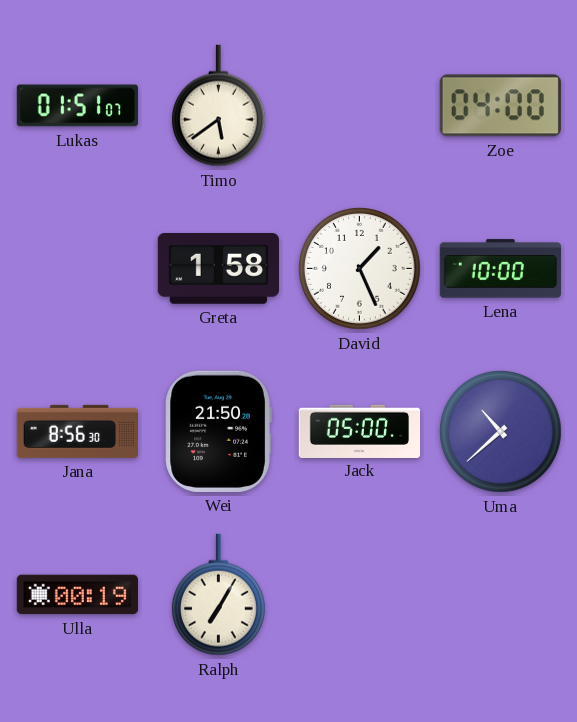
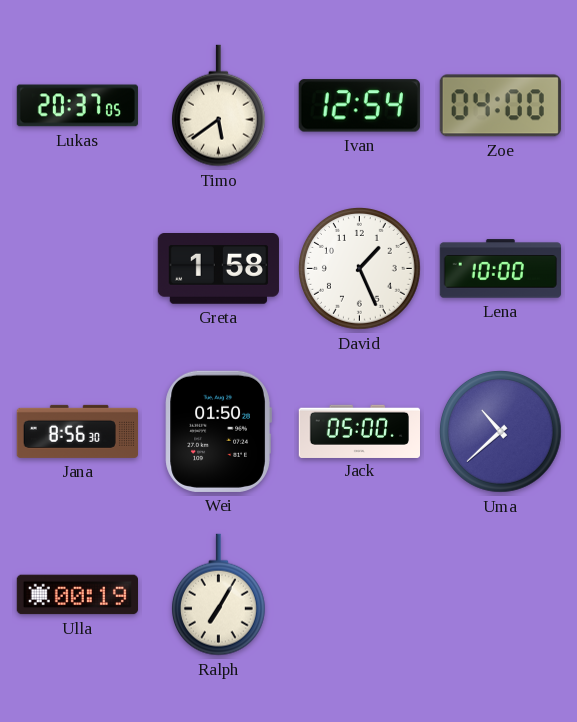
Lukas: 01:51 -> 20:37
Ivan: none -> 12:54
Wei: 21:50 -> 01:50
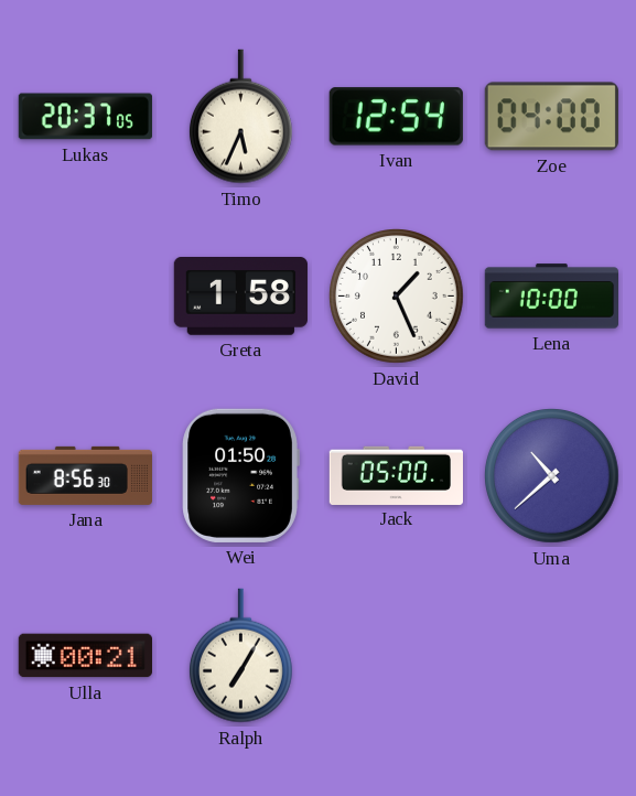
Timo: 5:39 -> 5:34
Ulla: 00:19 -> 00:21
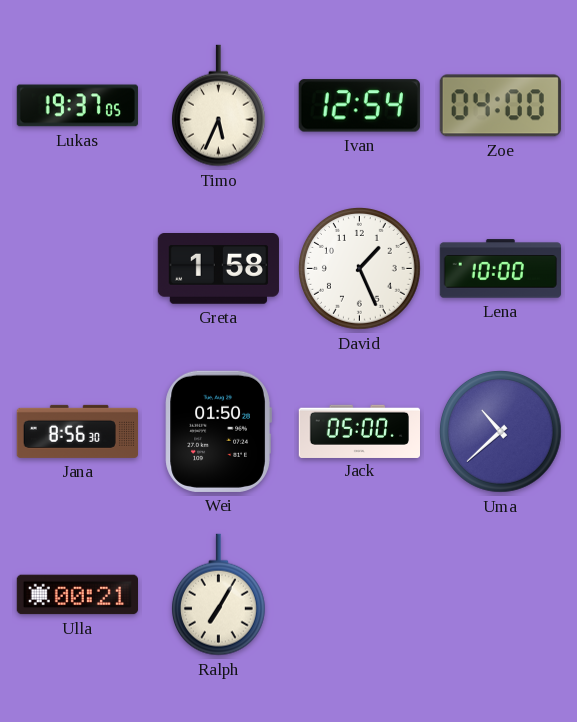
Lukas: 20:37 -> 19:37
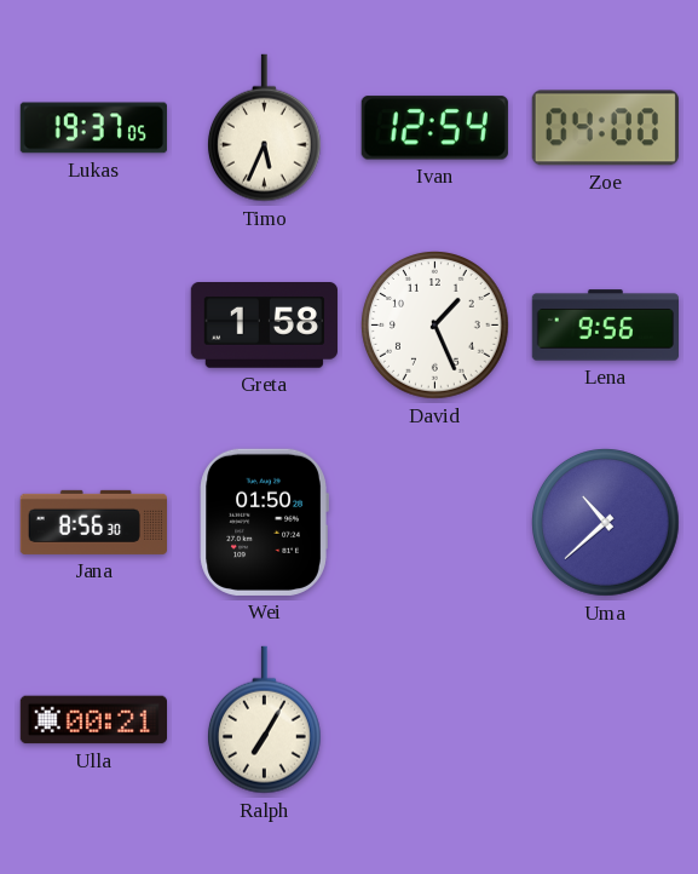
Lena: 10:00 -> 9:56
Jack: 05:00 -> none
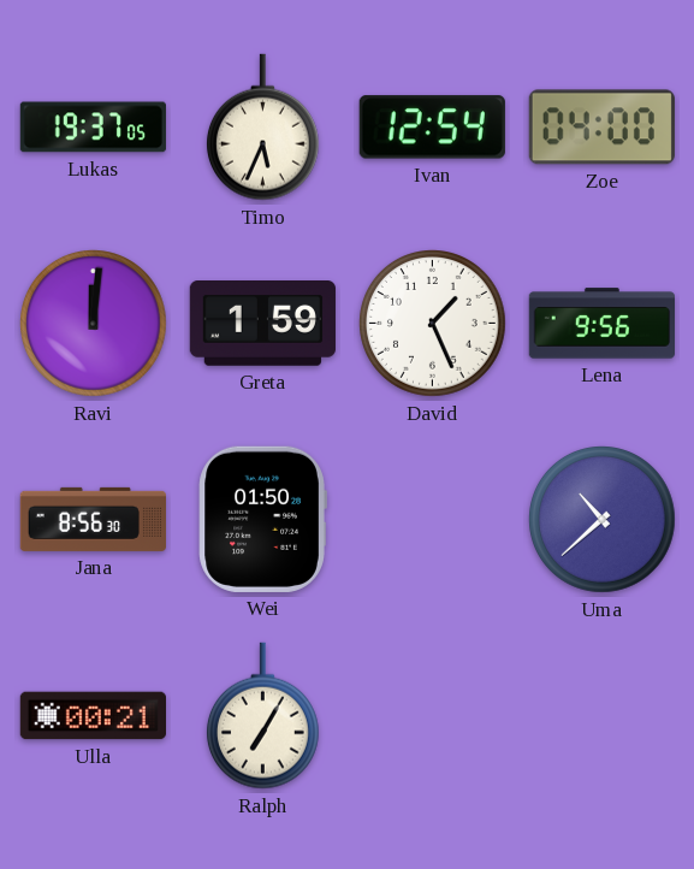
Ravi: none -> 12:01
Greta: 1:58 -> 1:59
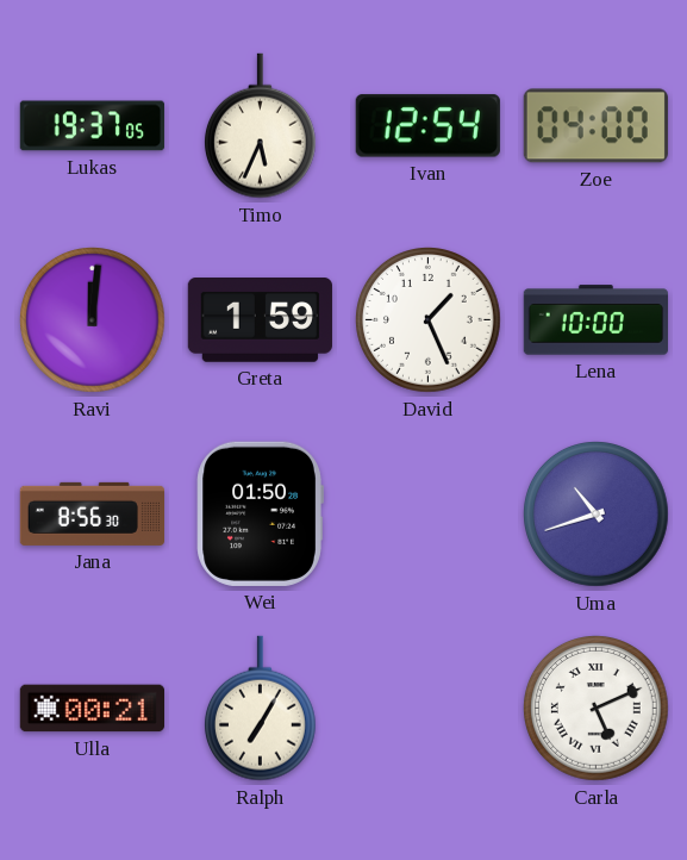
Lena: 9:56 -> 10:00
Uma: 10:38 -> 10:42
Carla: none -> 5:11
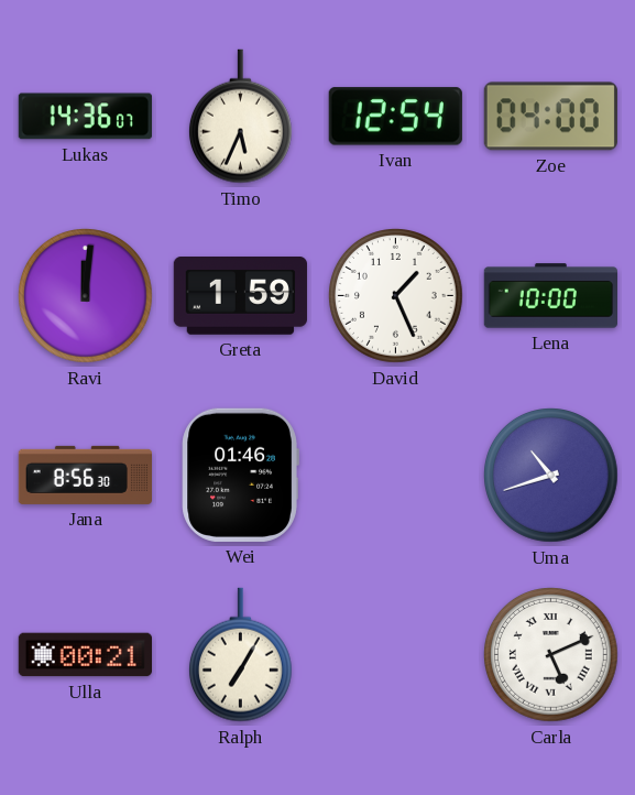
Lukas: 19:37 -> 14:36
Wei: 01:50 -> 01:46
